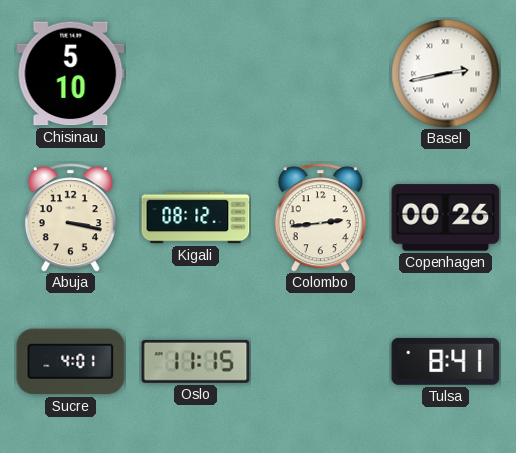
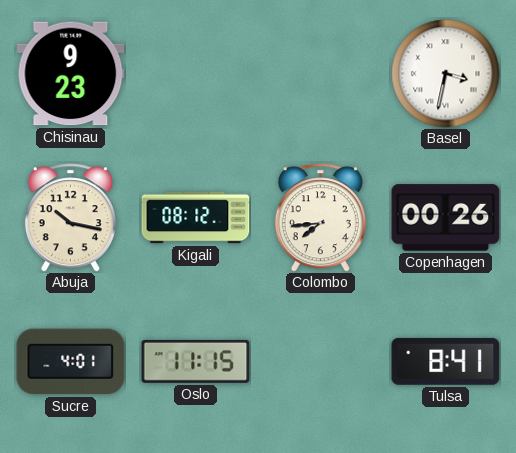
Chisinau: 5:10 -> 9:23
Basel: 2:43 -> 3:32
Abuja: 3:17 -> 10:17
Colombo: 2:44 -> 7:44
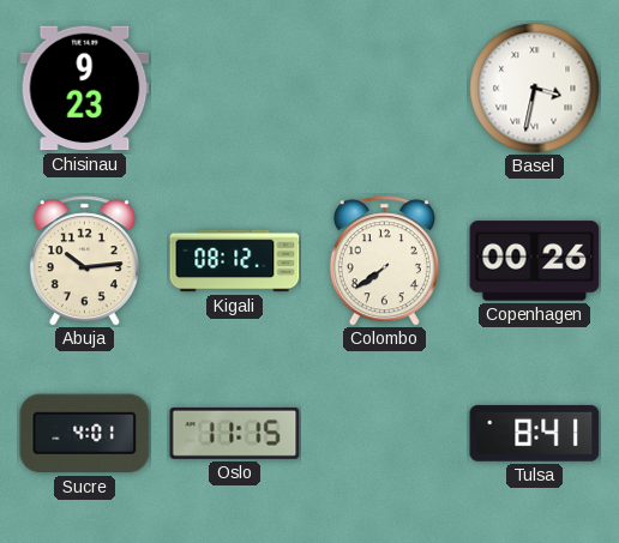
Abuja: 10:17 -> 10:14
Colombo: 7:44 -> 7:39
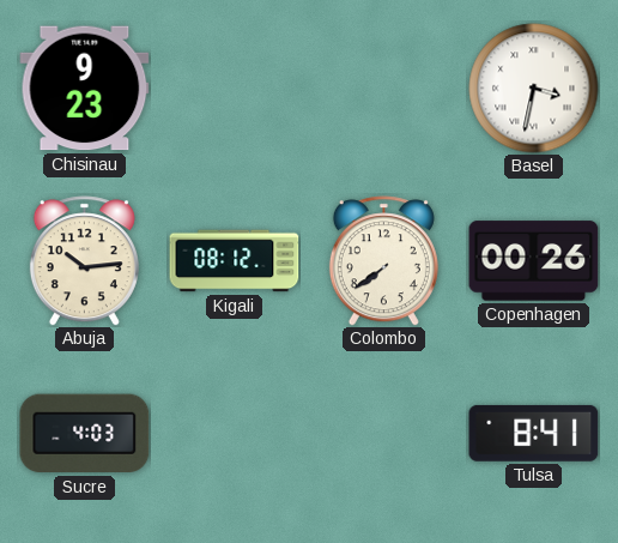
Sucre: 4:01 -> 4:03
Oslo: 11:15 -> none
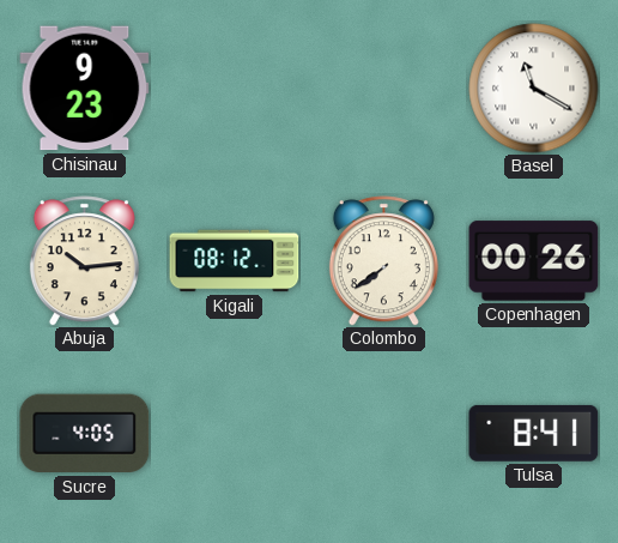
Basel: 3:32 -> 11:20
Sucre: 4:03 -> 4:05
